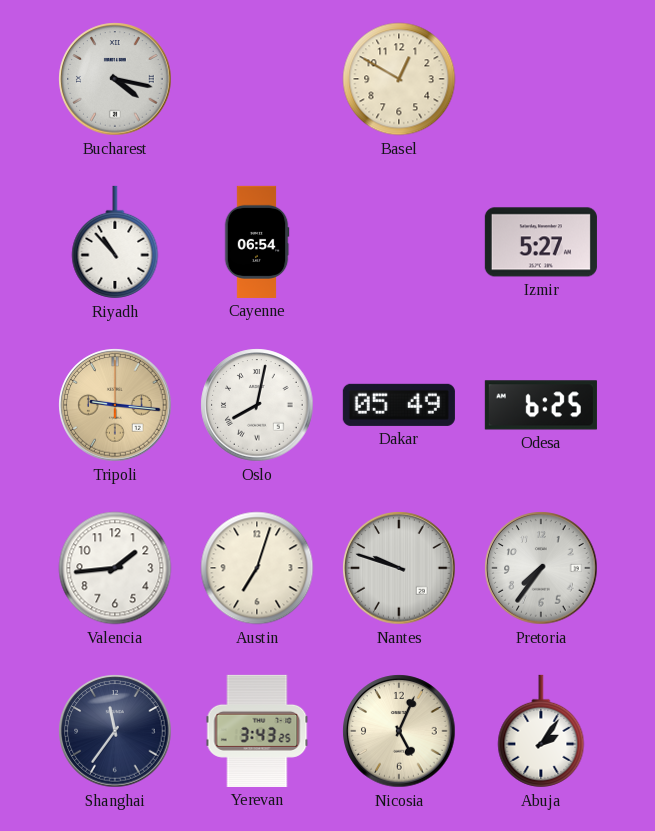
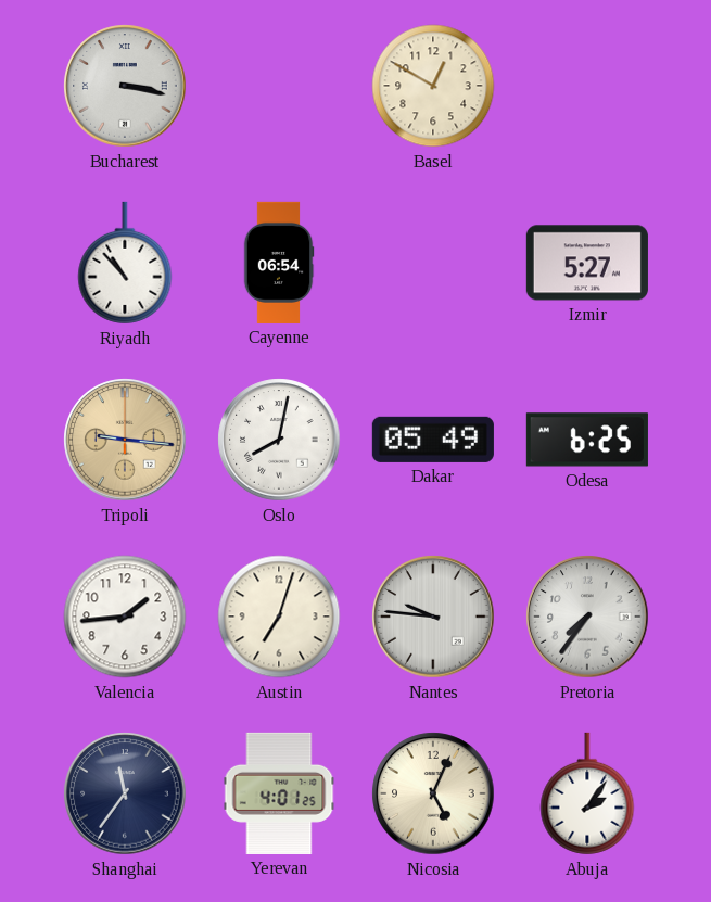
Bucharest: 4:17 -> 3:17
Nantes: 9:48 -> 9:46
Yerevan: 3:43 -> 4:01
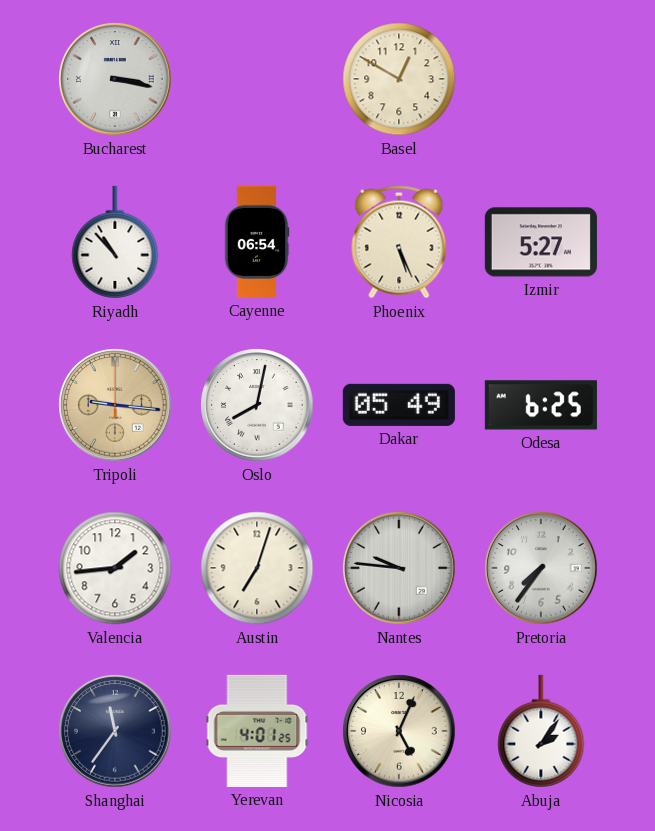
Phoenix: none -> 5:26
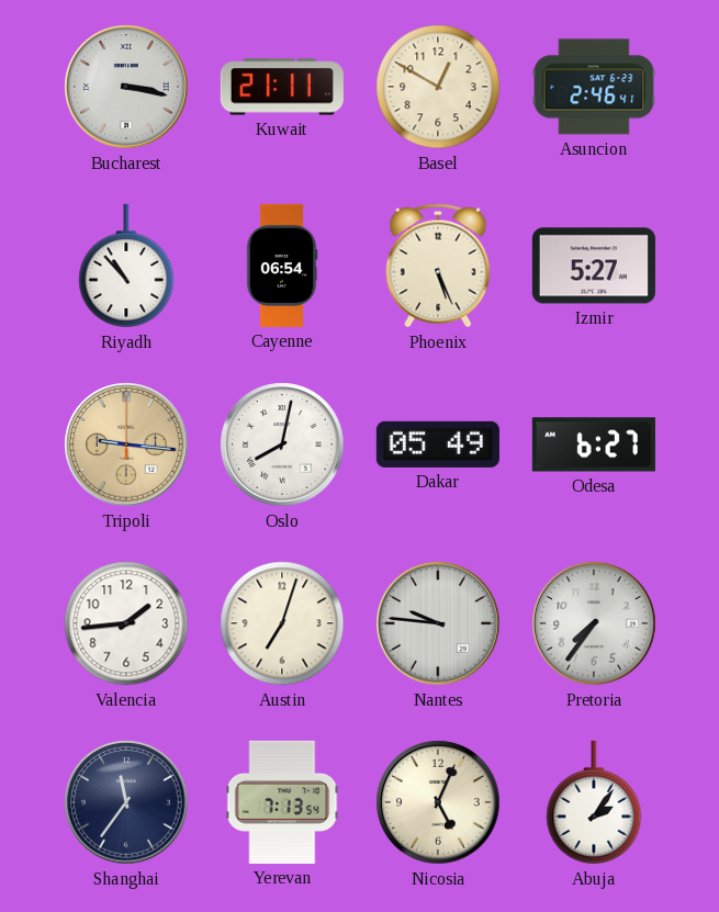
Kuwait: none -> 21:11
Asuncion: none -> 2:46
Odesa: 6:25 -> 6:27
Yerevan: 4:01 -> 7:13
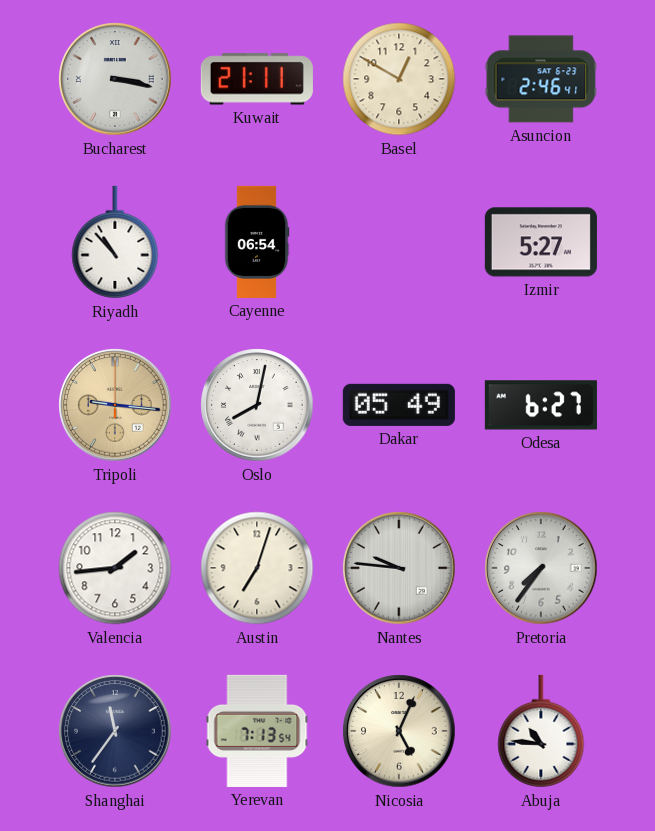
Phoenix: 5:26 -> none
Abuja: 2:06 -> 10:46
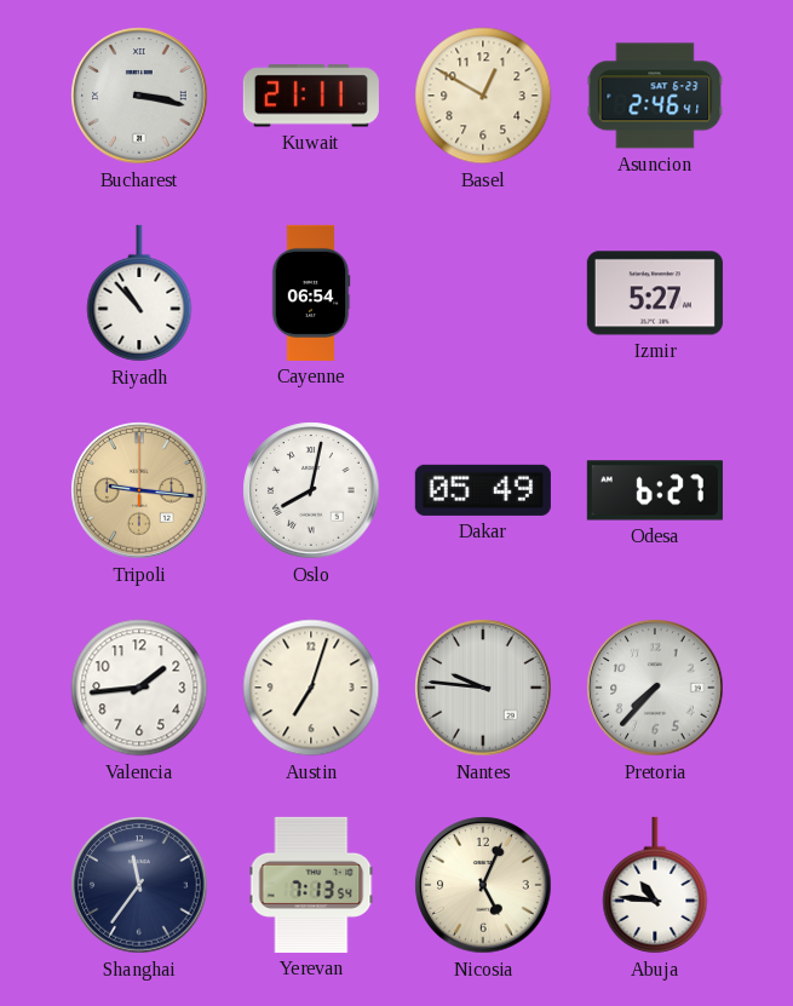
Pretoria: 7:36 -> 7:37
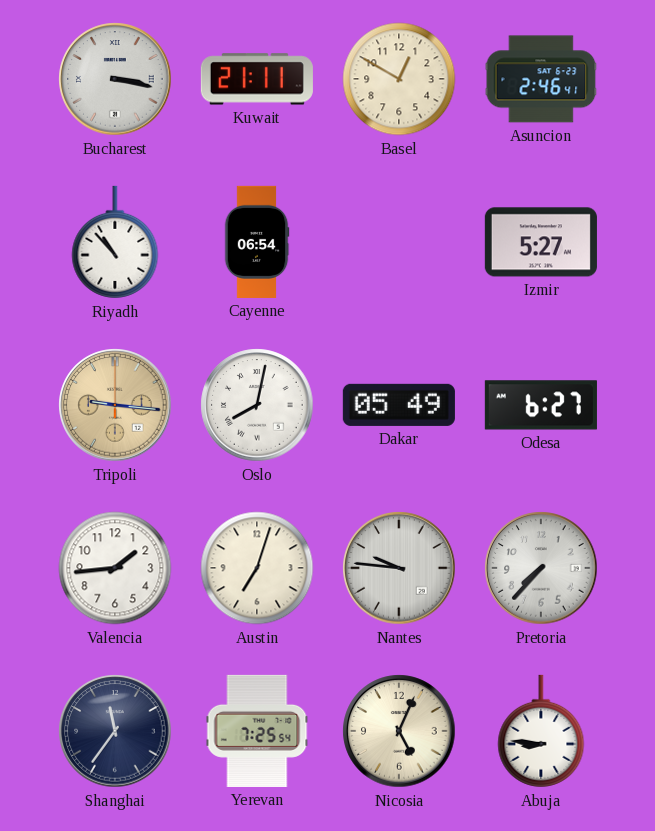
Yerevan: 7:13 -> 7:25
Abuja: 10:46 -> 8:46
